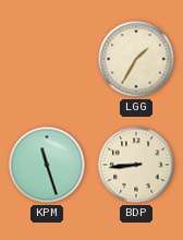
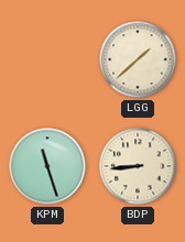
LGG: 1:35 -> 1:38
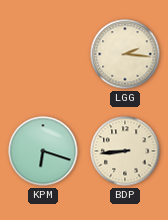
LGG: 1:38 -> 2:16
KPM: 11:27 -> 6:18
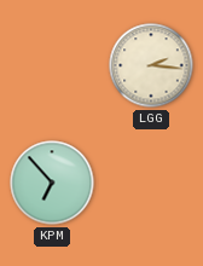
KPM: 6:18 -> 6:53
BDP: 8:44 -> none
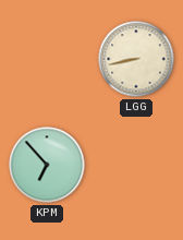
LGG: 2:16 -> 8:43
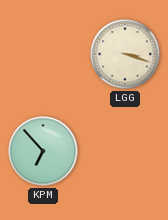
LGG: 8:43 -> 3:18
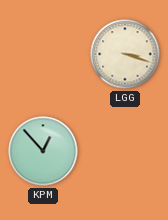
KPM: 6:53 -> 12:53
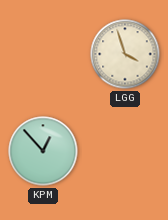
LGG: 3:18 -> 3:57
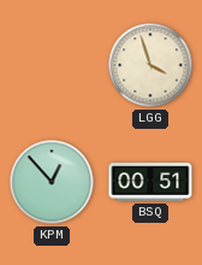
BSQ: none -> 00:51
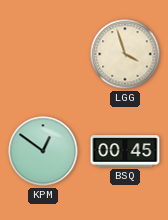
KPM: 12:53 -> 12:51
BSQ: 00:51 -> 00:45
